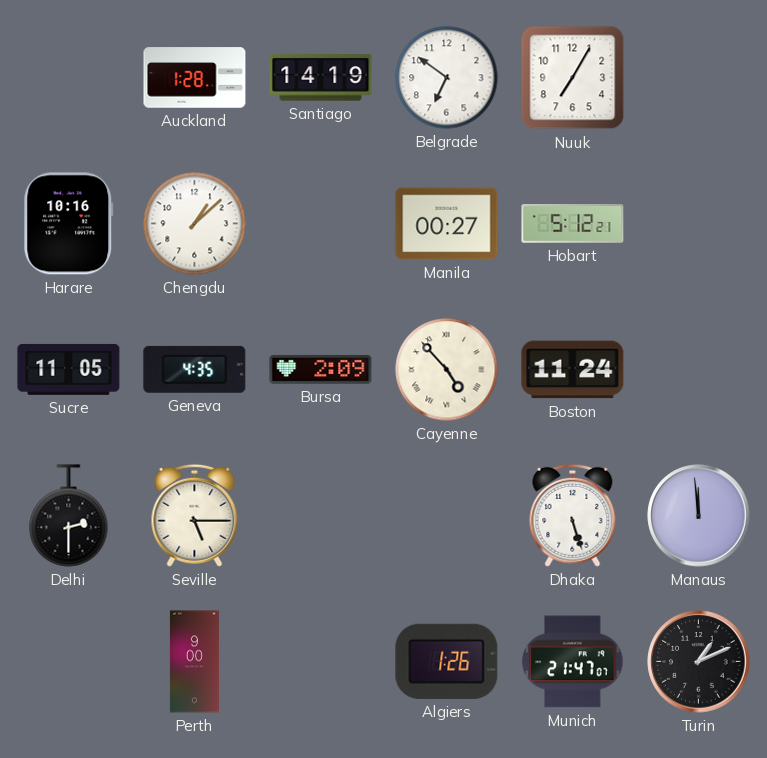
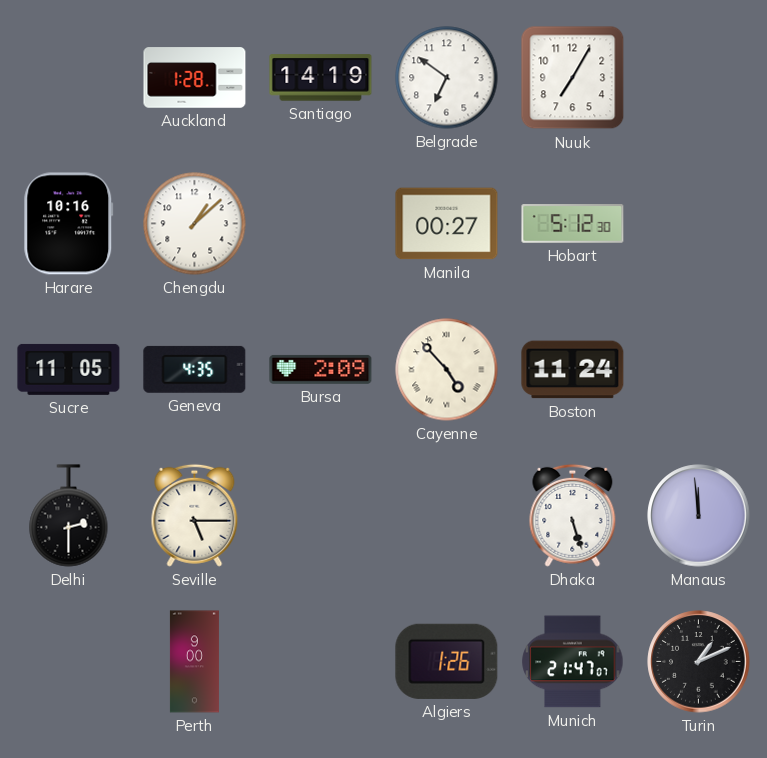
Hobart: 5:12:21 -> 5:12:30
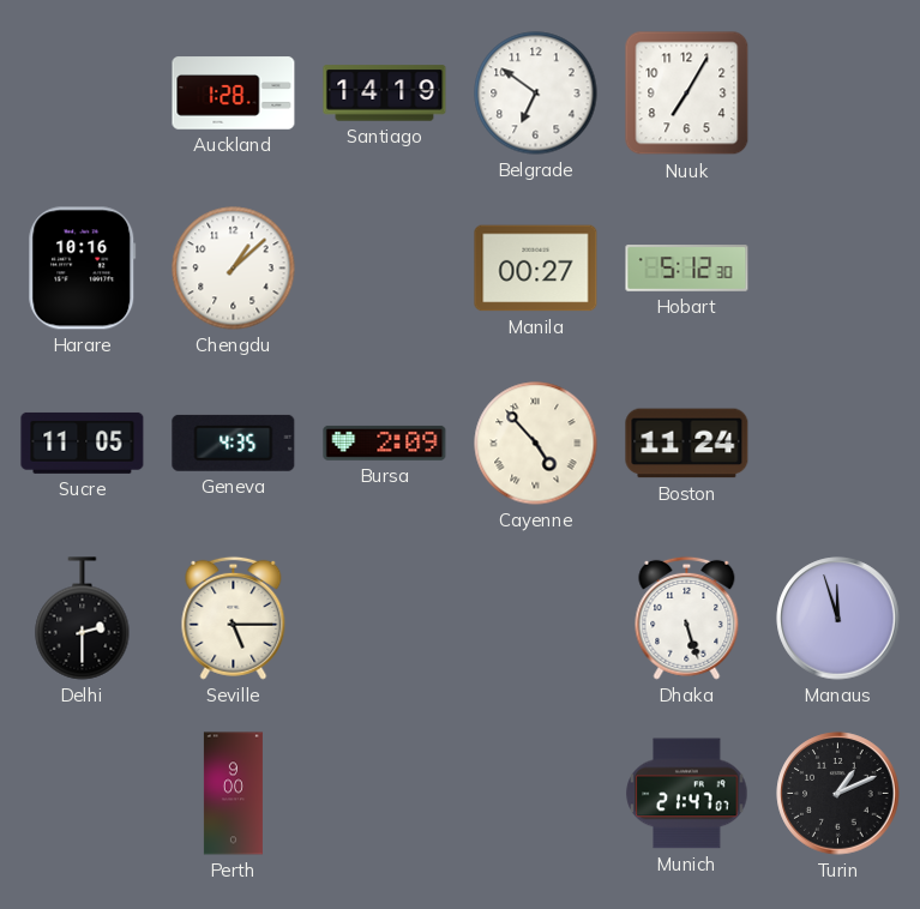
Manaus: 11:59 -> 11:57
Algiers: 1:26 -> none
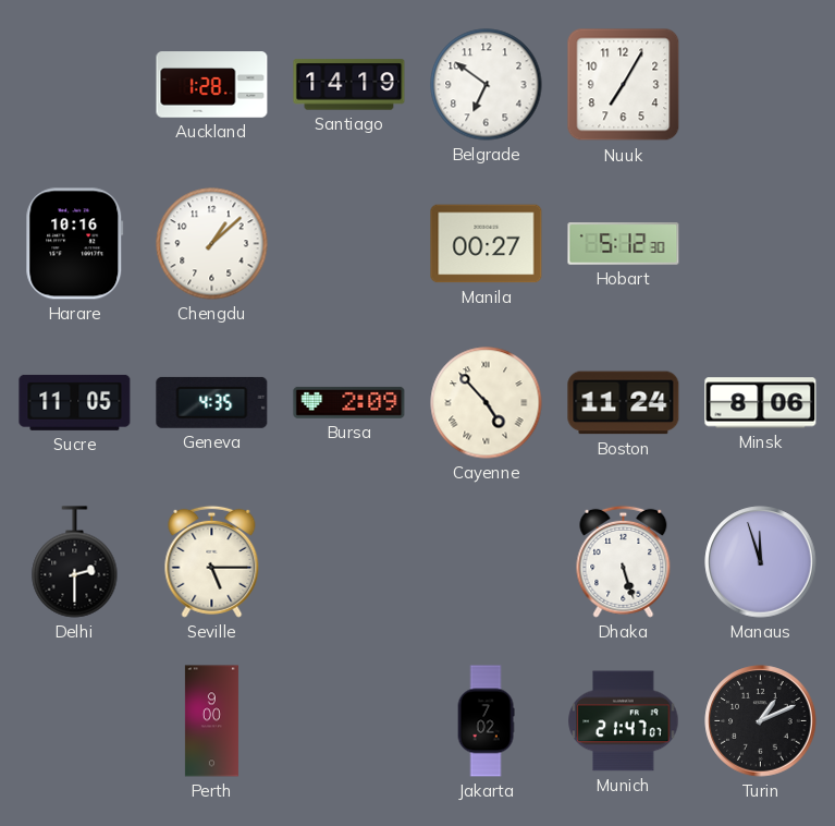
Minsk: none -> 8:06
Jakarta: none -> 7:02
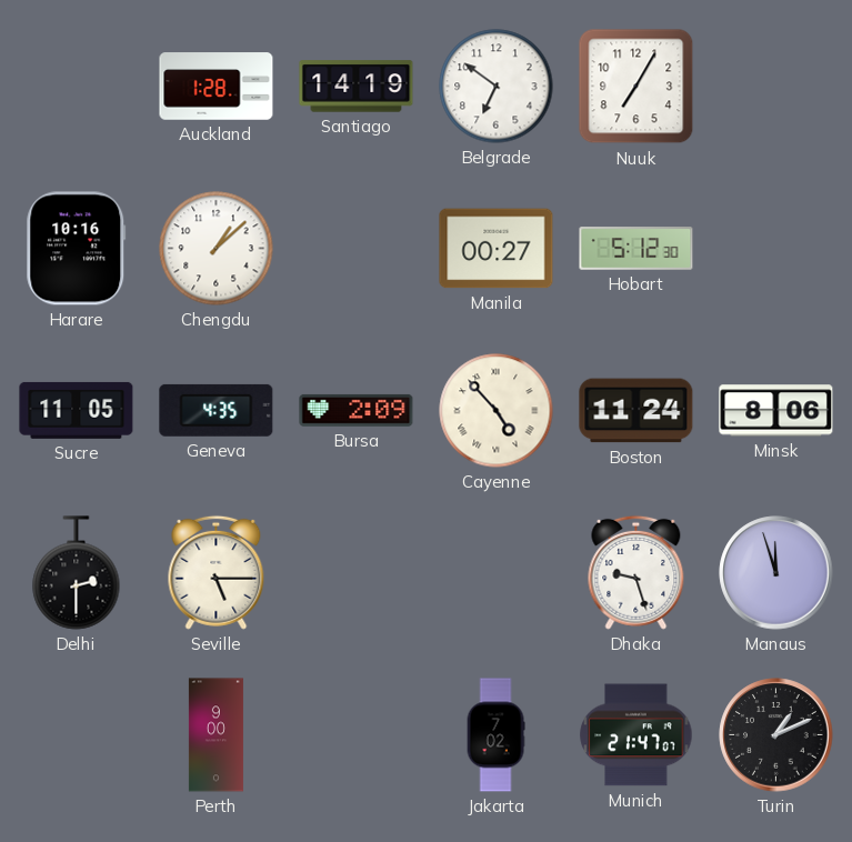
Dhaka: 5:27 -> 9:27
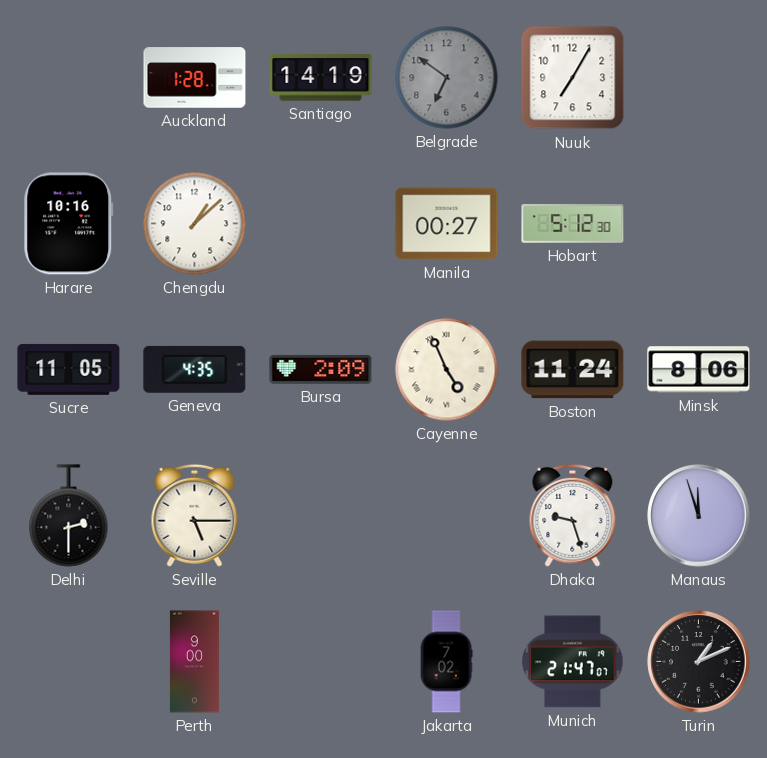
Belgrade dial: white -> grey
Cayenne: 4:53 -> 4:56
